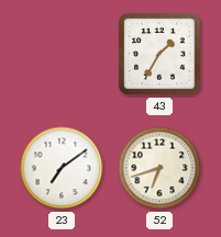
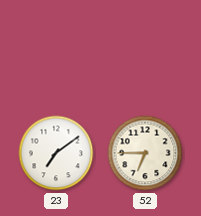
43: 1:35 -> none
52: 6:42 -> 6:45
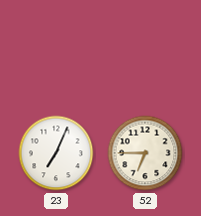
23: 7:09 -> 7:04
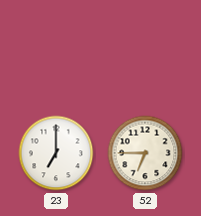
23: 7:04 -> 7:00
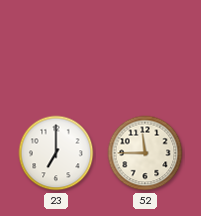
52: 6:45 -> 11:45
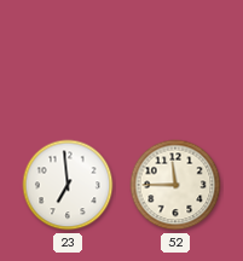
23: 7:00 -> 6:59
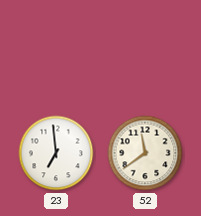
52: 11:45 -> 11:39
